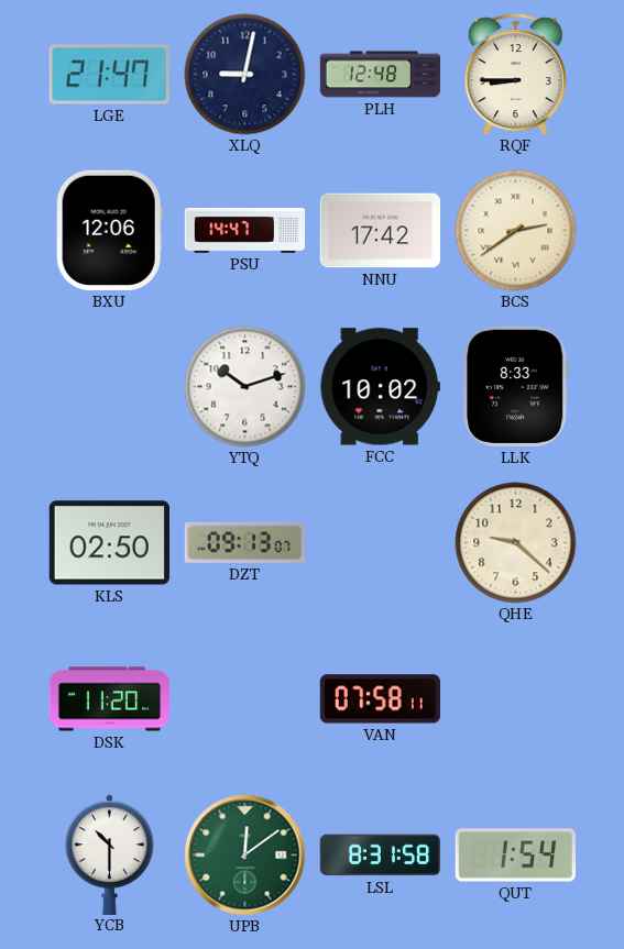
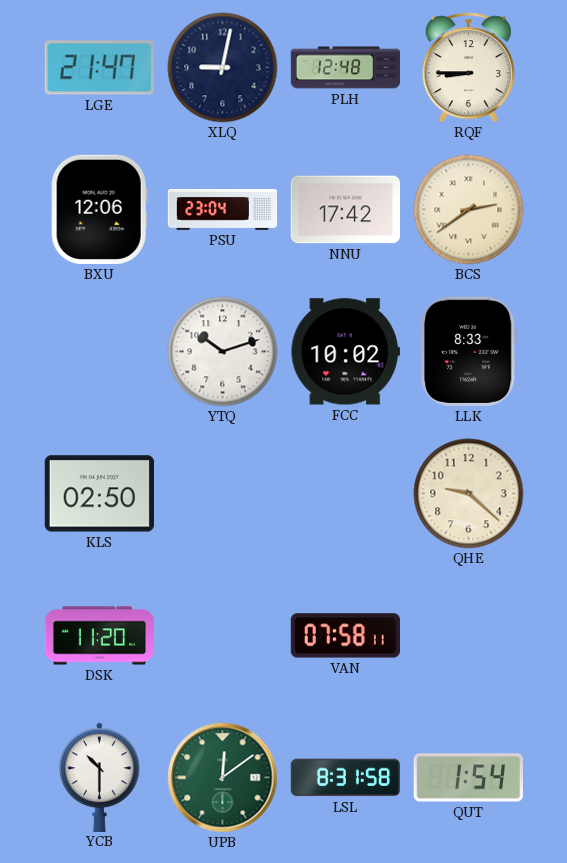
PSU: 14:47 -> 23:04
DZT: 09:13 -> none
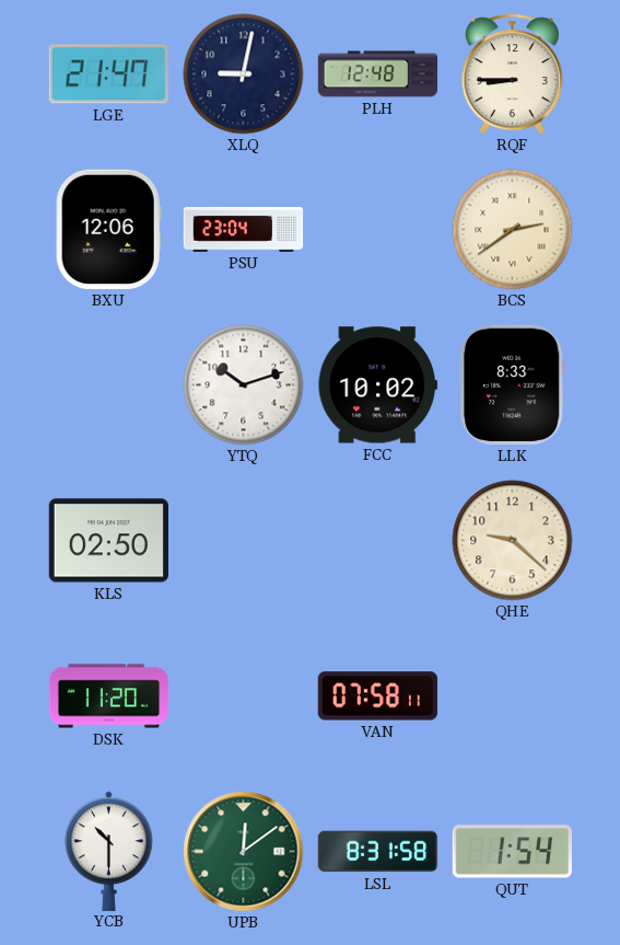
NNU: 17:42 -> none
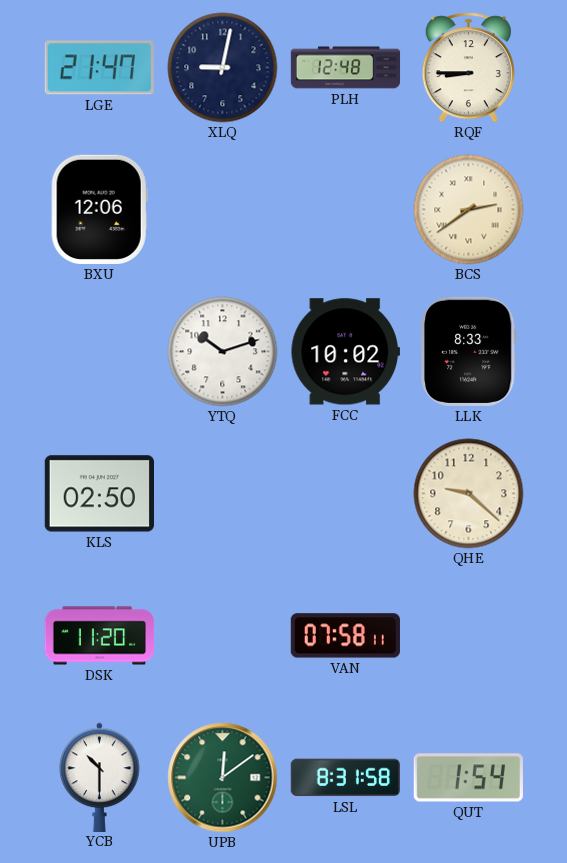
PSU: 23:04 -> none
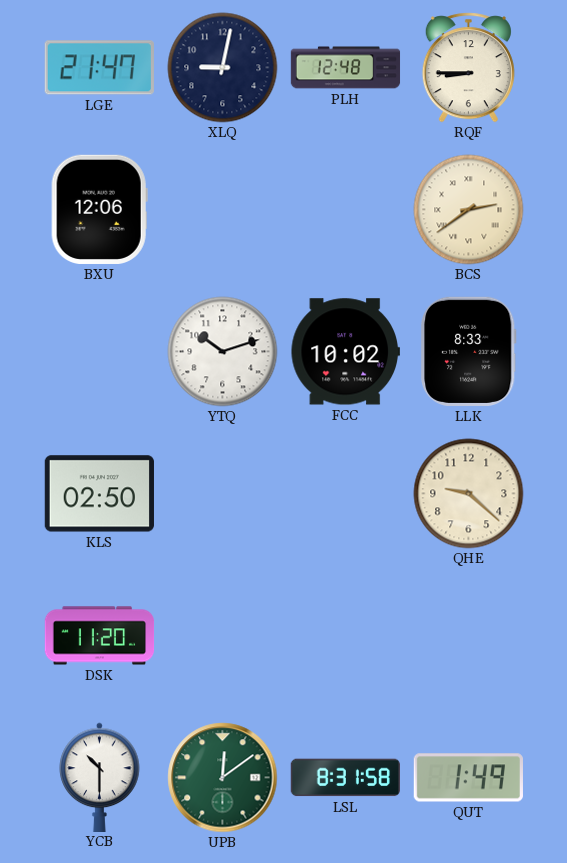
VAN: 07:58 -> none
QUT: 1:54 -> 1:49
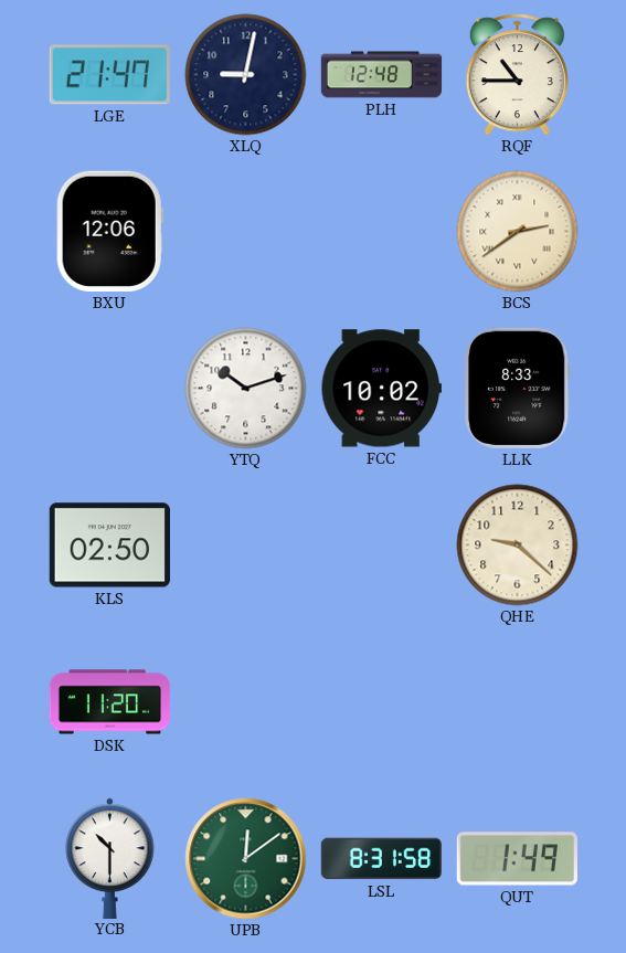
RQF: 8:45 -> 10:45
